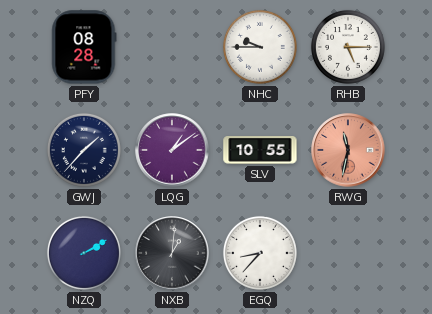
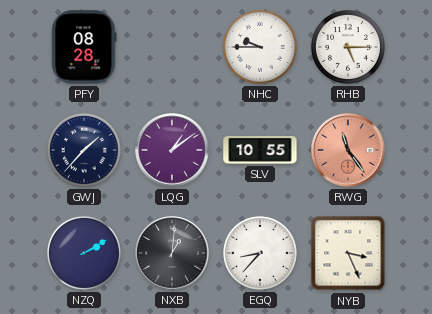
RWG: 11:32 -> 11:24
NYB: none -> 3:26
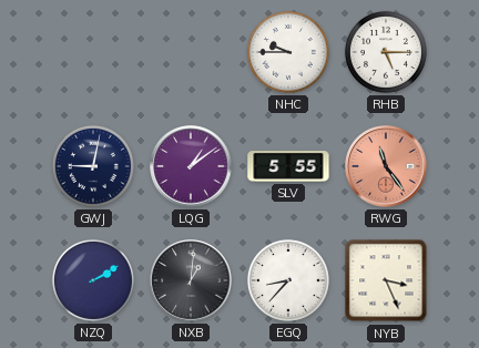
PFY: 08:28 -> none
GWJ: 1:37 -> 9:02
SLV: 10:55 -> 5:55
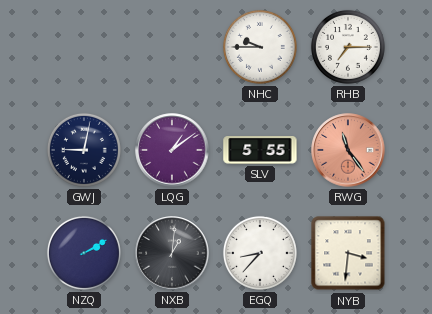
RHB: 5:15 -> 7:15
NYB: 3:26 -> 3:31
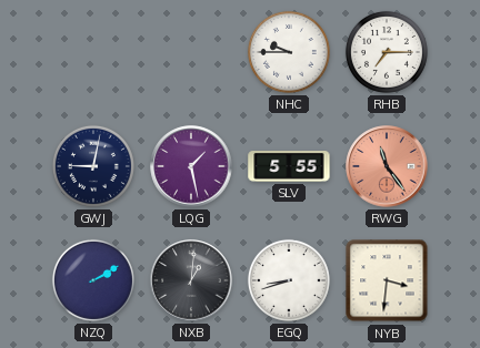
LQG: 1:09 -> 1:28
EGQ: 8:37 -> 8:42
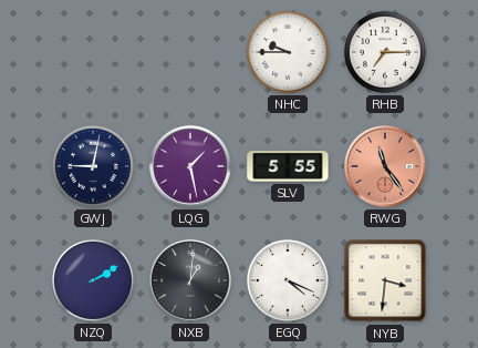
EGQ: 8:42 -> 4:19
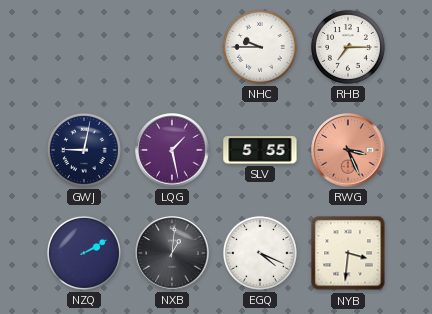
RWG: 11:24 -> 3:26
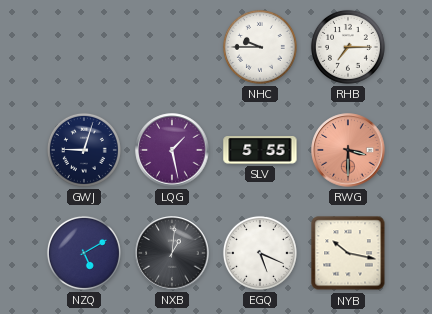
GWJ: 9:02 -> 9:03
RWG: 3:26 -> 3:30
NZQ: 2:10 -> 5:10
EGQ: 4:19 -> 5:19
NYB: 3:31 -> 10:17
